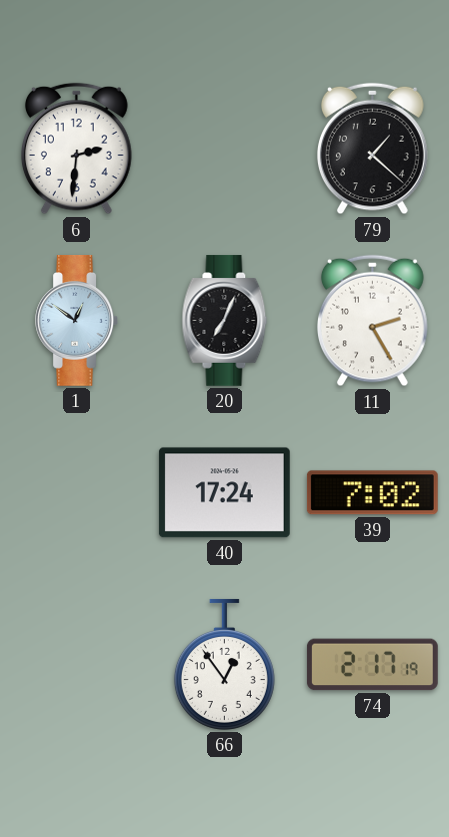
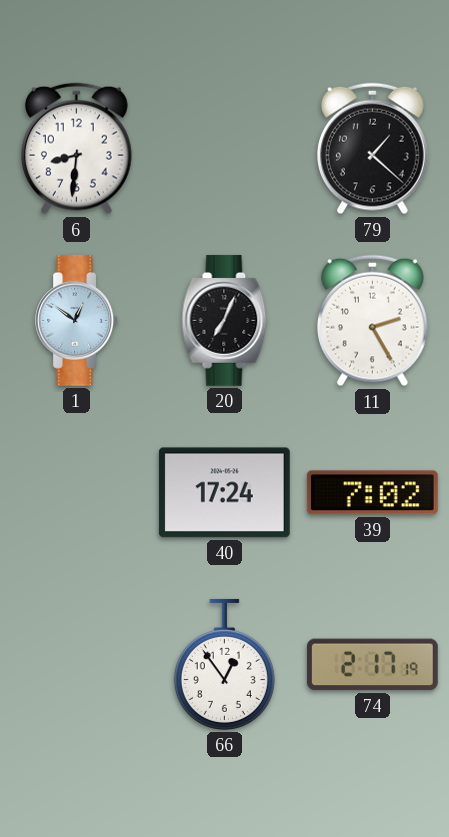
6: 2:31 -> 8:31
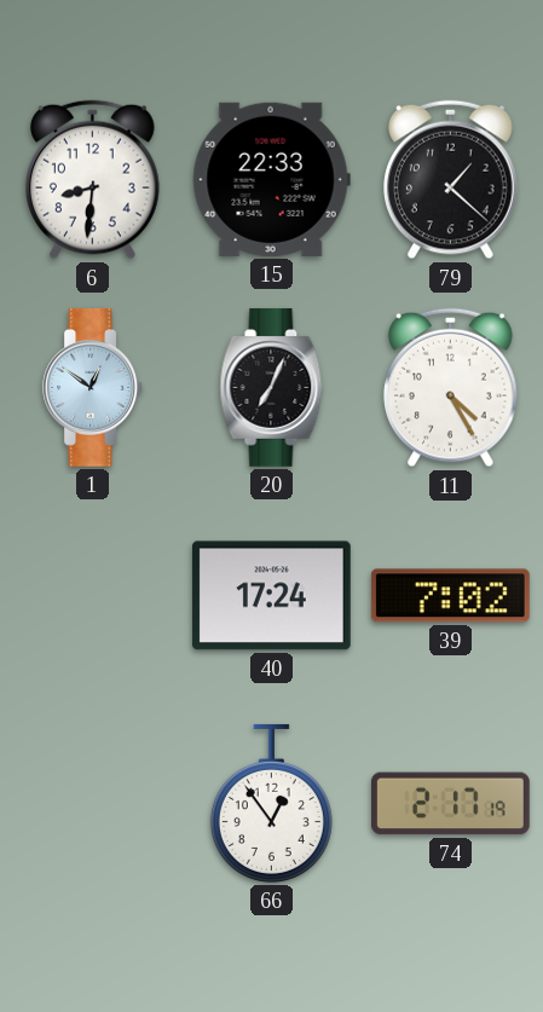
15: none -> 22:33
11: 2:25 -> 4:25
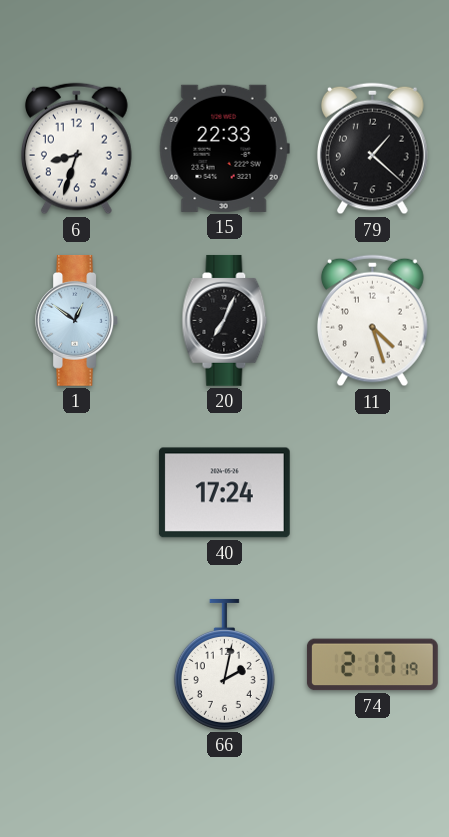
6: 8:31 -> 8:33
11: 4:25 -> 4:27
39: 7:02 -> none
66: 12:54 -> 2:02
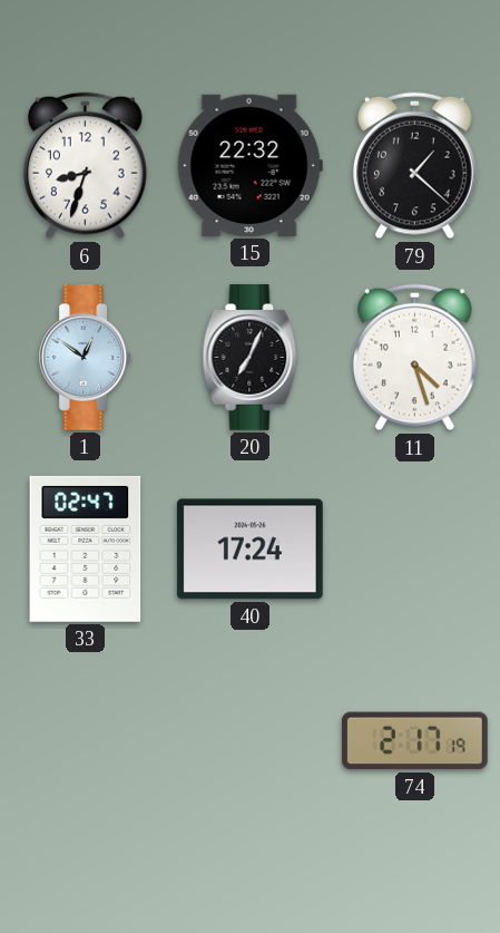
15: 22:33 -> 22:32
33: none -> 02:47
66: 2:02 -> none
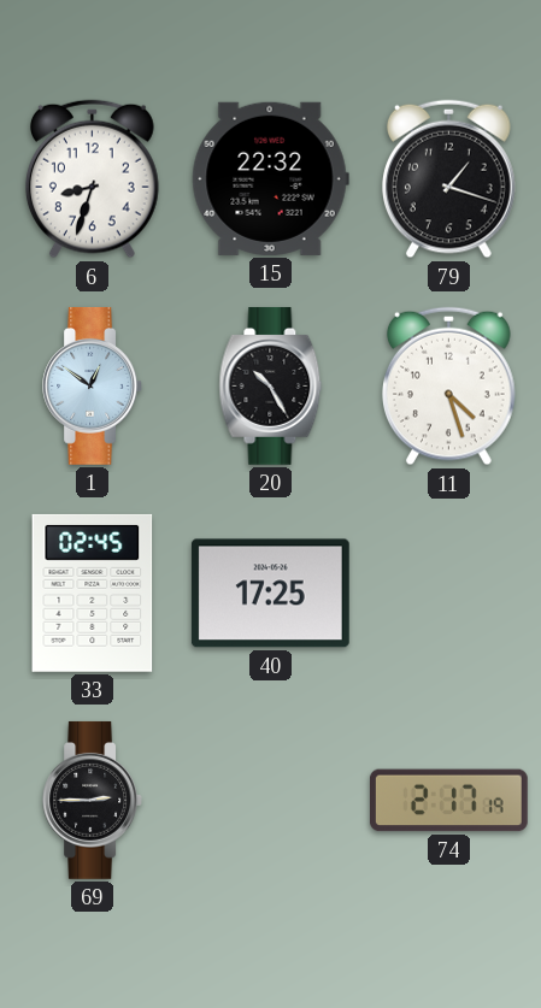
79: 1:22 -> 1:18
20: 7:04 -> 10:25
33: 02:47 -> 02:45
40: 17:24 -> 17:25
69: none -> 2:45
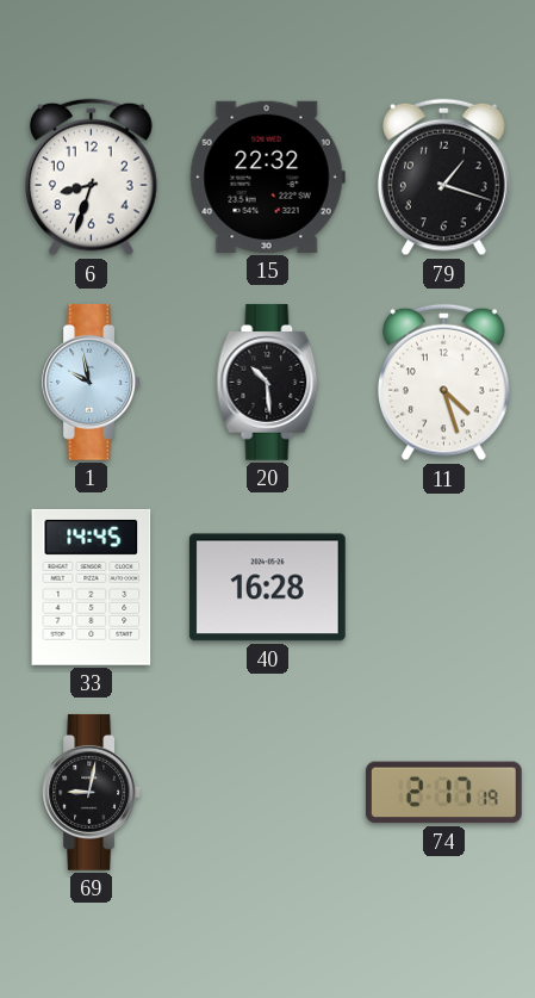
1: 12:51 -> 9:58
20: 10:25 -> 10:29
33: 02:45 -> 14:45
40: 17:25 -> 16:28
69: 2:45 -> 9:02
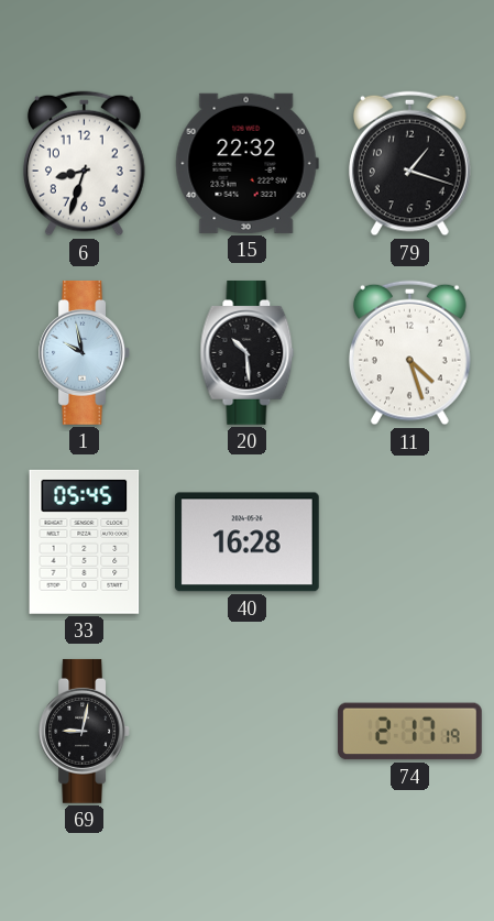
33: 14:45 -> 05:45
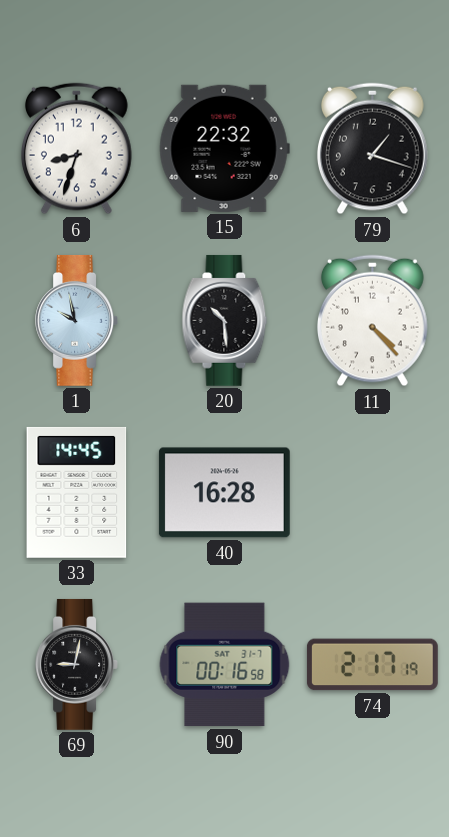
11: 4:27 -> 4:23
33: 05:45 -> 14:45
90: none -> 00:16
